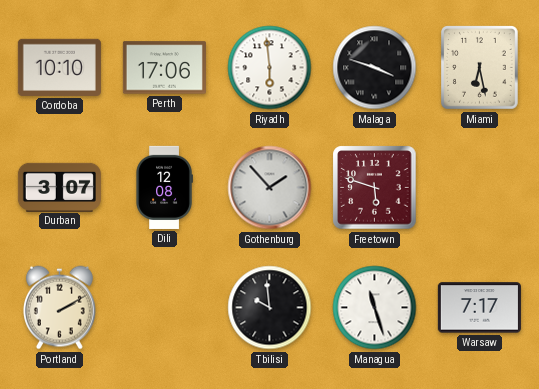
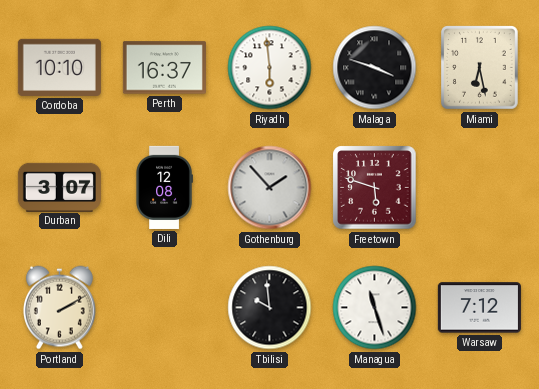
Perth: 17:06 -> 16:37
Warsaw: 7:17 -> 7:12
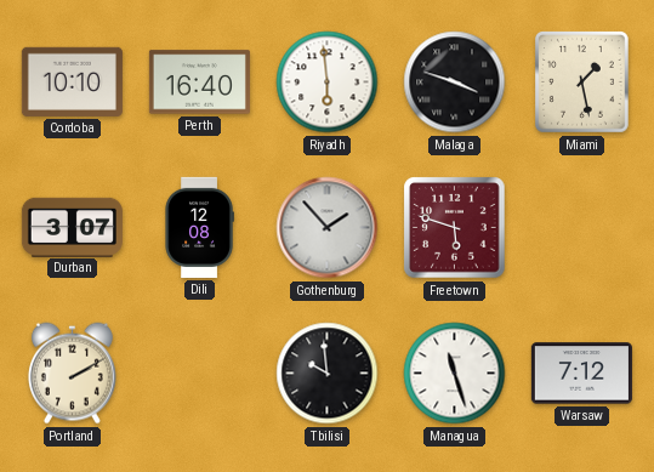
Perth: 16:37 -> 16:40
Miami: 6:28 -> 1:28
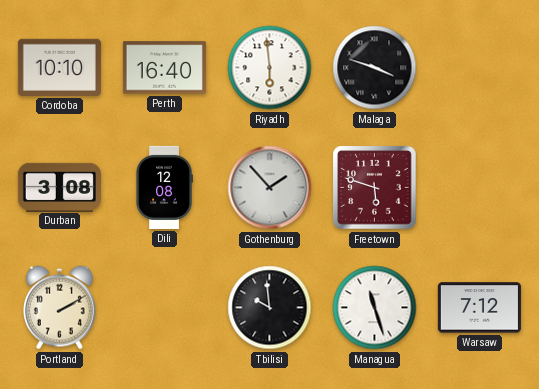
Miami: 1:28 -> none
Durban: 3:07 -> 3:08
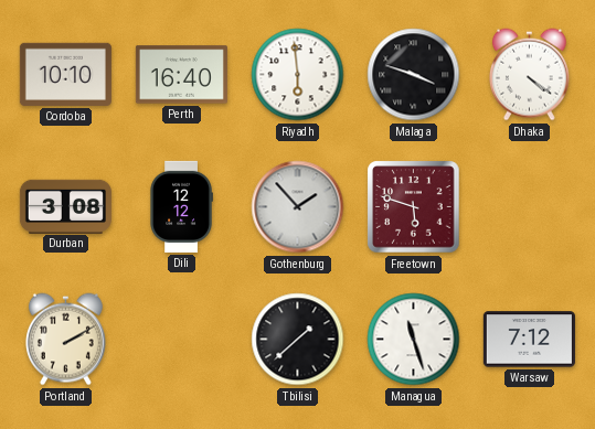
Dhaka: none -> 4:21
Dili: 12:08 -> 12:12
Tbilisi: 9:59 -> 1:38
